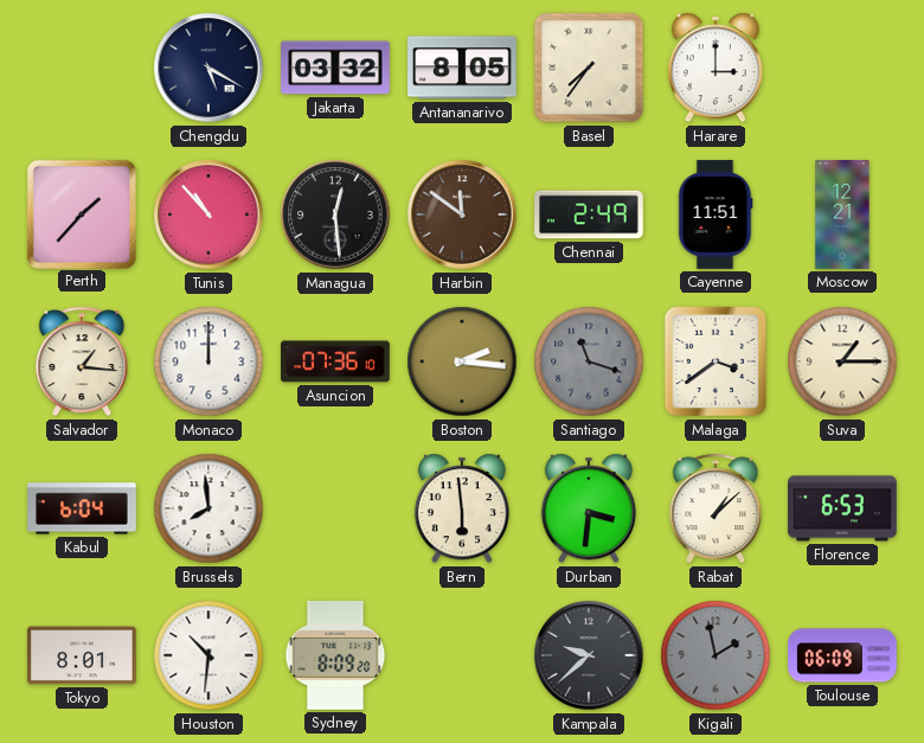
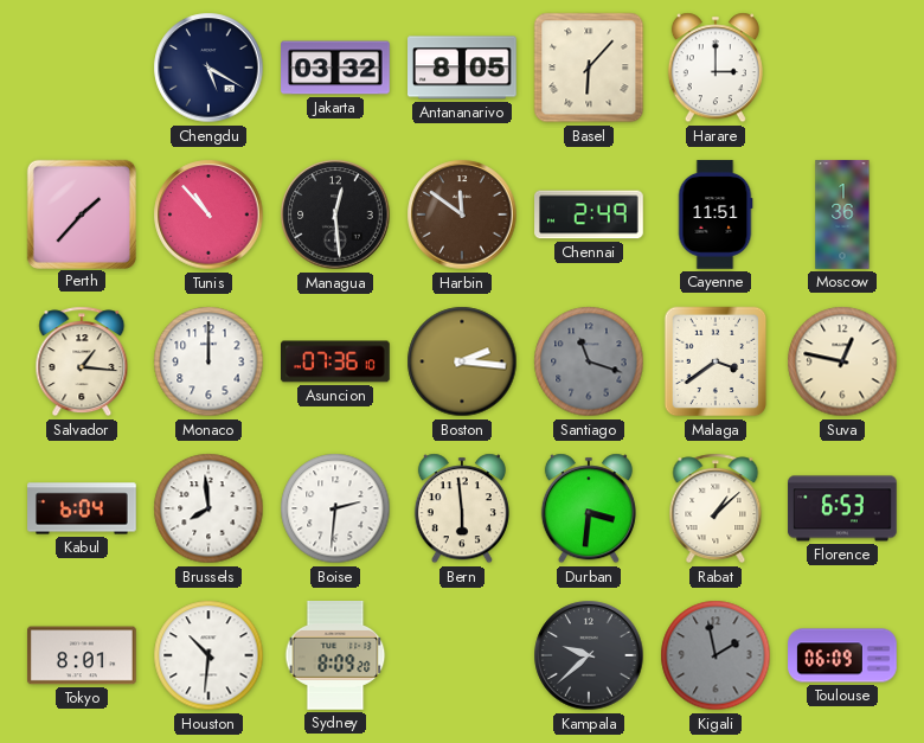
Basel: 7:36 -> 6:07
Moscow: 12:21 -> 1:36
Suva: 1:15 -> 12:47
Boise: none -> 2:31
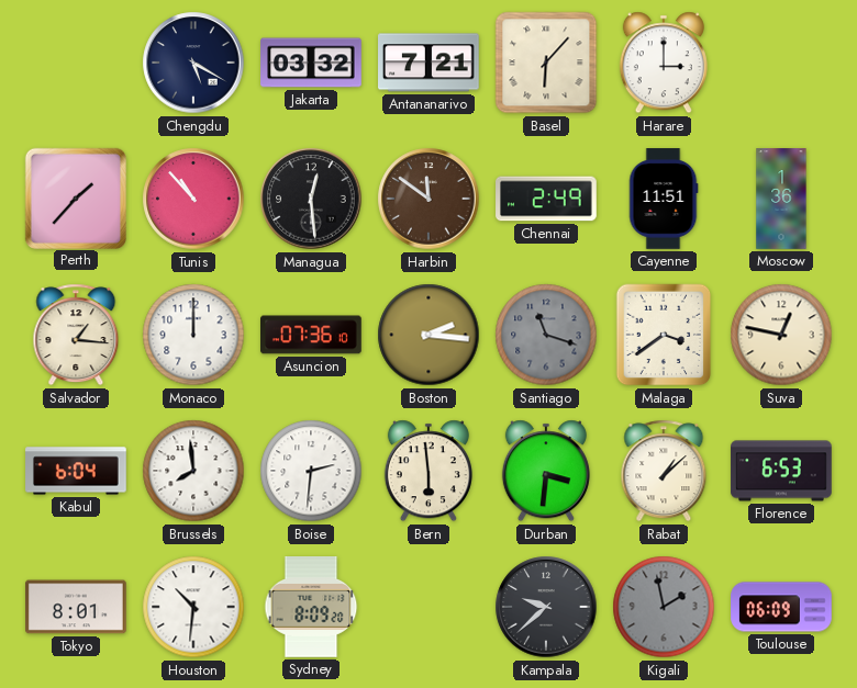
Antananarivo: 8:05 -> 7:21
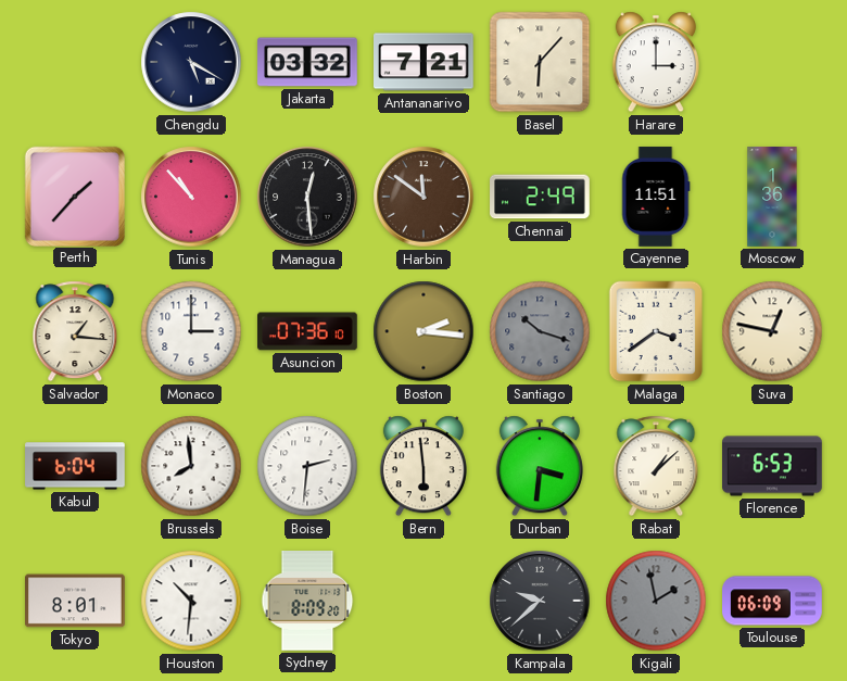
Monaco: 12:00 -> 3:00
Santiago: 11:18 -> 10:18
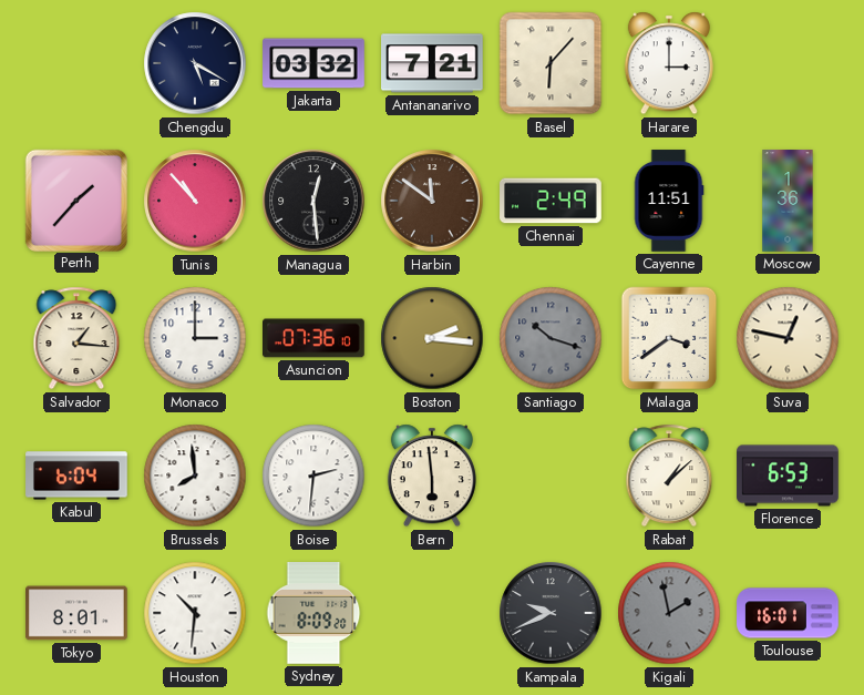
Durban: 3:31 -> none
Kampala: 9:38 -> 9:41
Toulouse: 06:09 -> 16:01
